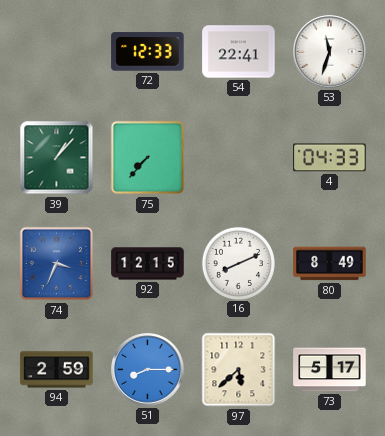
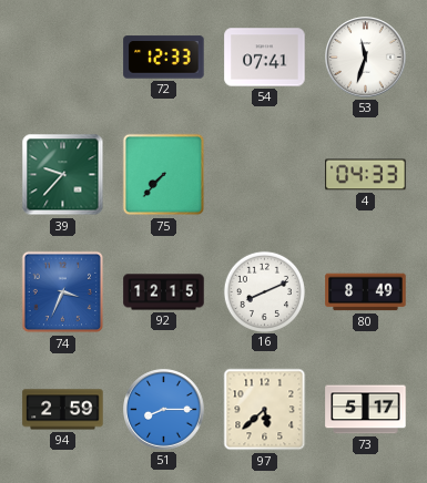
54: 22:41 -> 07:41
39: 1:07 -> 9:37
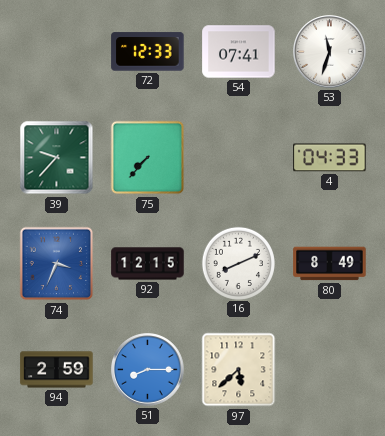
73: 5:17 -> none
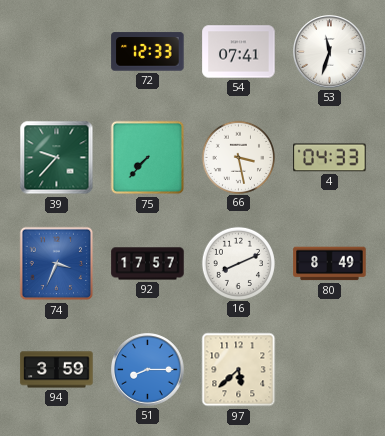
66: none -> 3:28
92: 12:15 -> 17:57
94: 2:59 -> 3:59
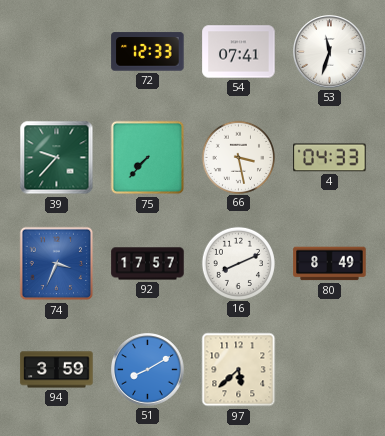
51: 8:15 -> 8:10
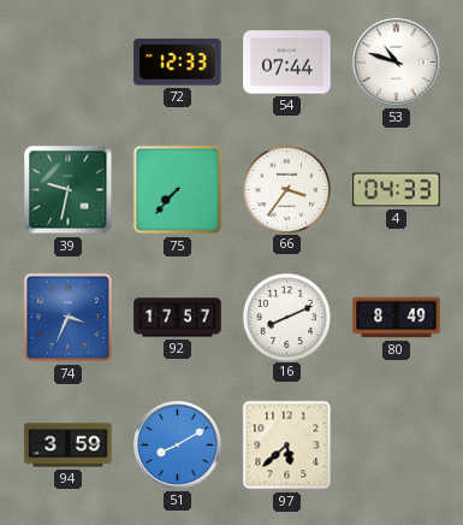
54: 07:41 -> 07:44
53: 11:33 -> 10:48
39: 9:37 -> 9:32
66: 3:28 -> 3:36
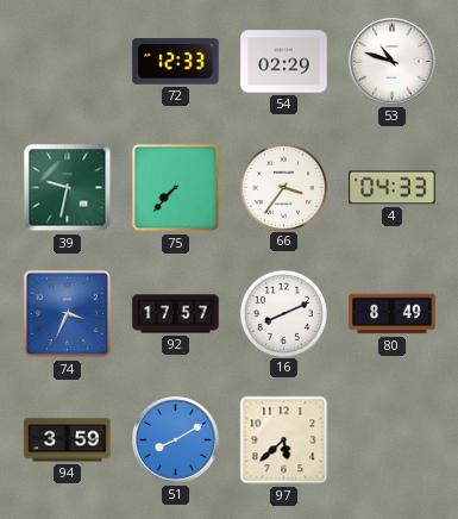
54: 07:44 -> 02:29
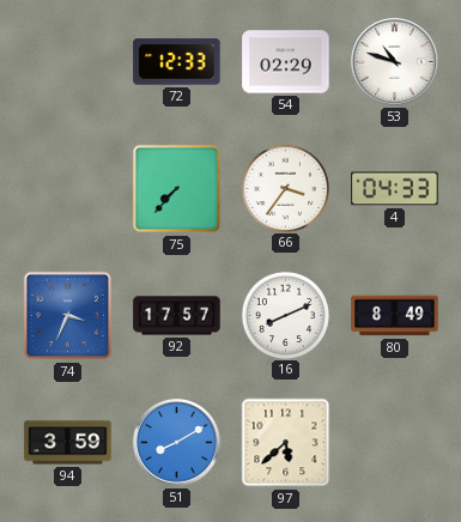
39: 9:32 -> none
